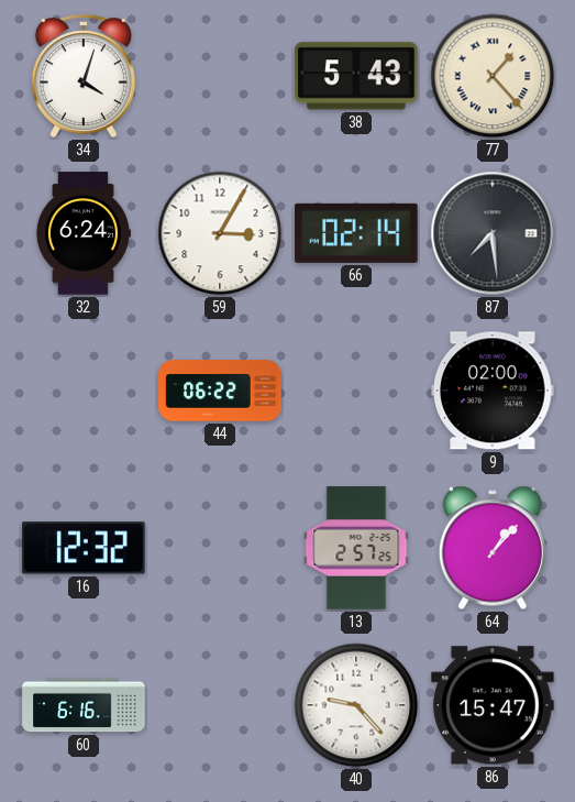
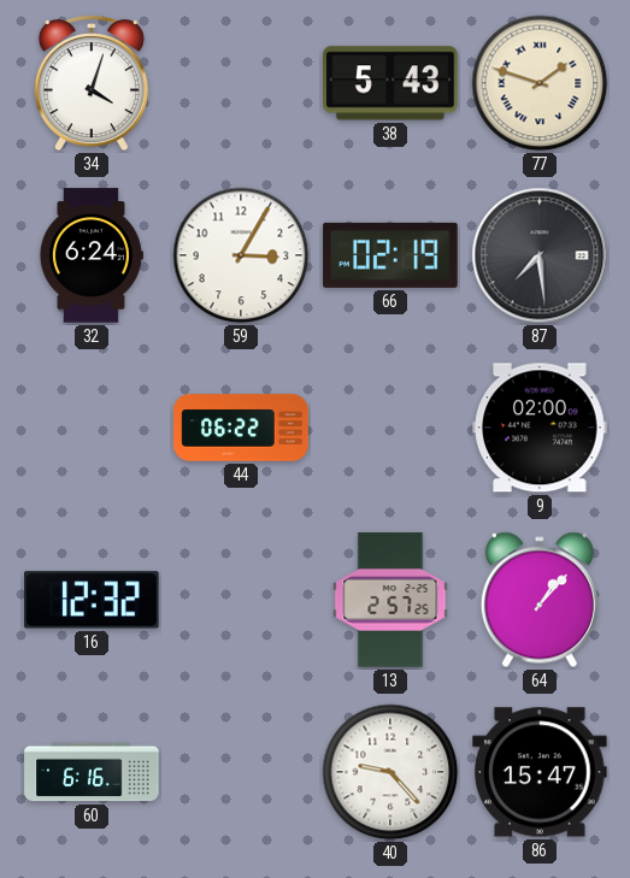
77: 1:23 -> 1:48
66: 02:14 -> 02:19
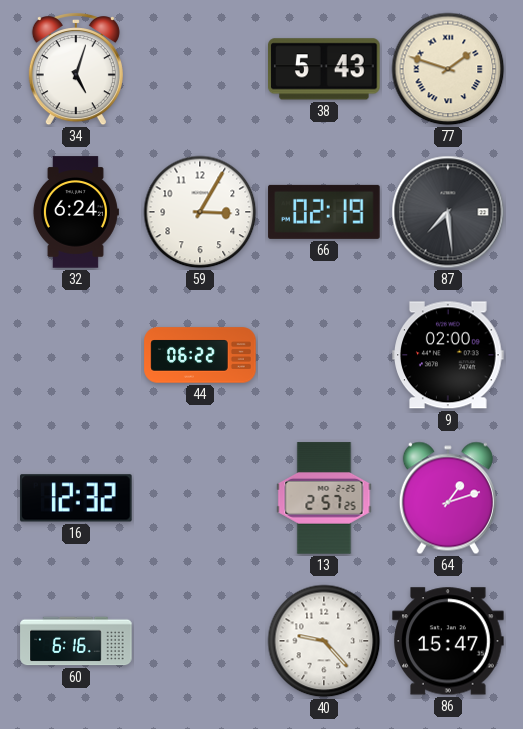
34: 4:03 -> 5:03
64: 1:07 -> 1:12
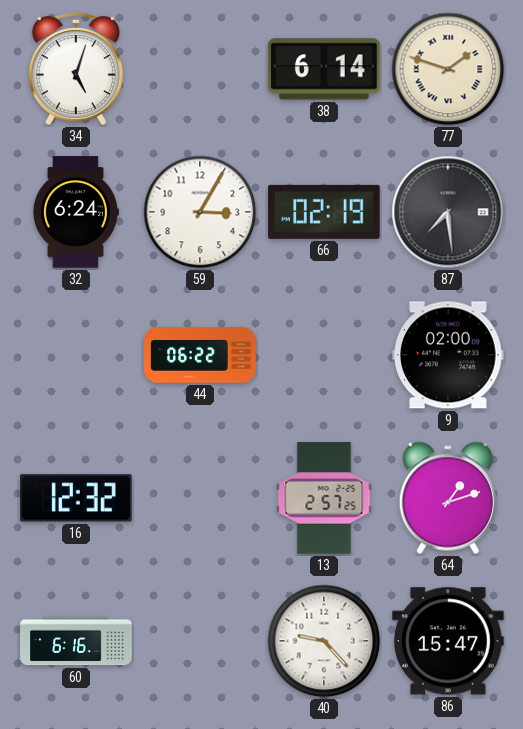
38: 5:43 -> 6:14
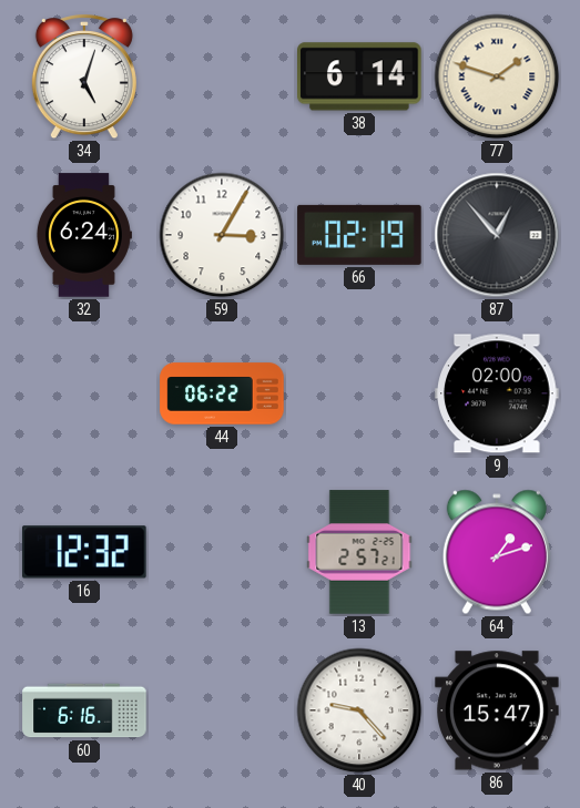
87: 7:29 -> 12:53
13: 2:57:25 -> 2:57:21
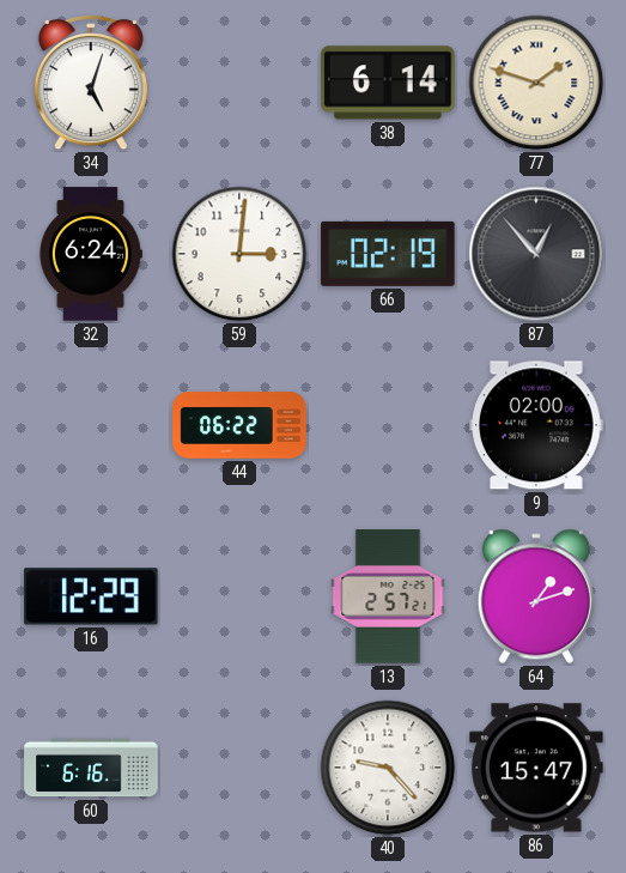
59: 3:05 -> 3:01
16: 12:32 -> 12:29
